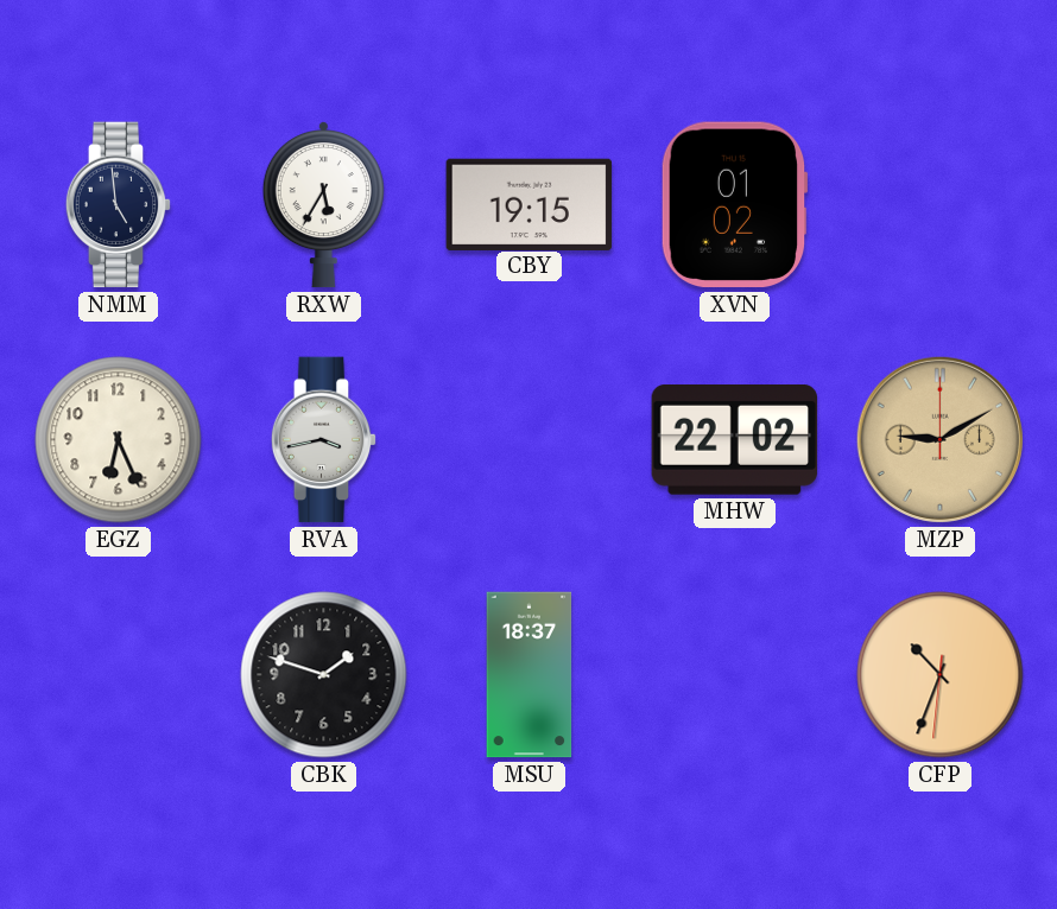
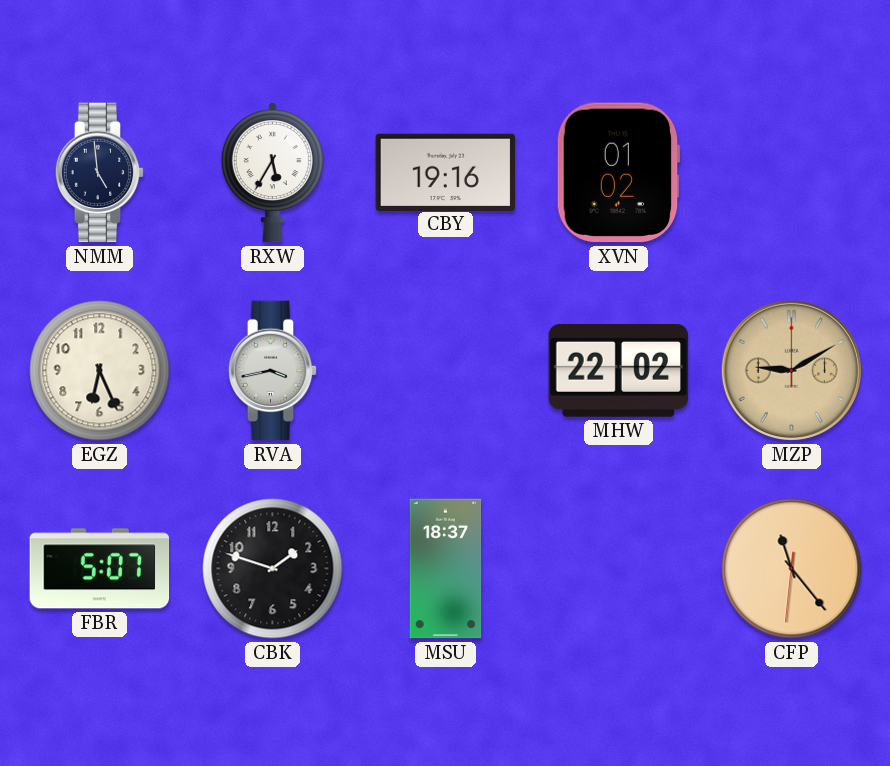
CBY: 19:15 -> 19:16
FBR: none -> 5:07
CFP: 10:33 -> 11:23
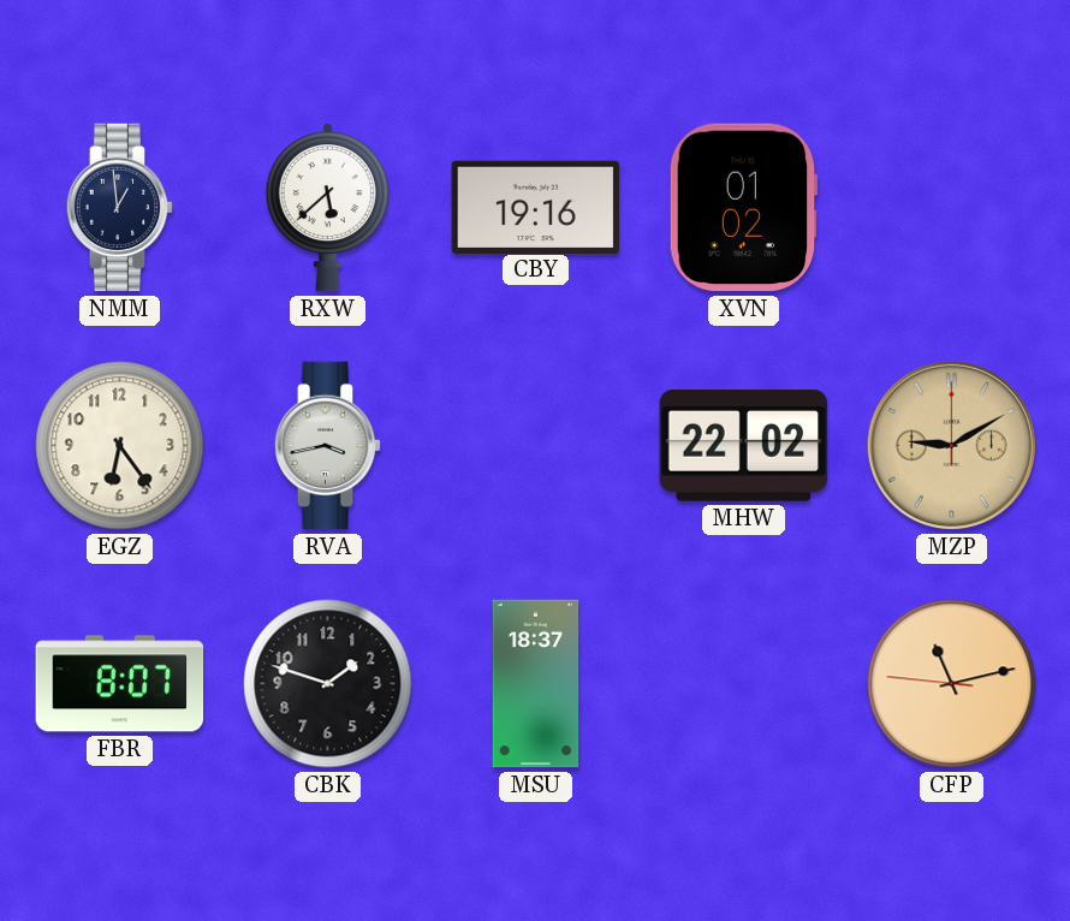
NMM: 4:59 -> 12:59
RXW: 5:35 -> 5:38
EGZ: 6:26 -> 6:24
FBR: 5:07 -> 8:07
CFP: 11:23 -> 11:12
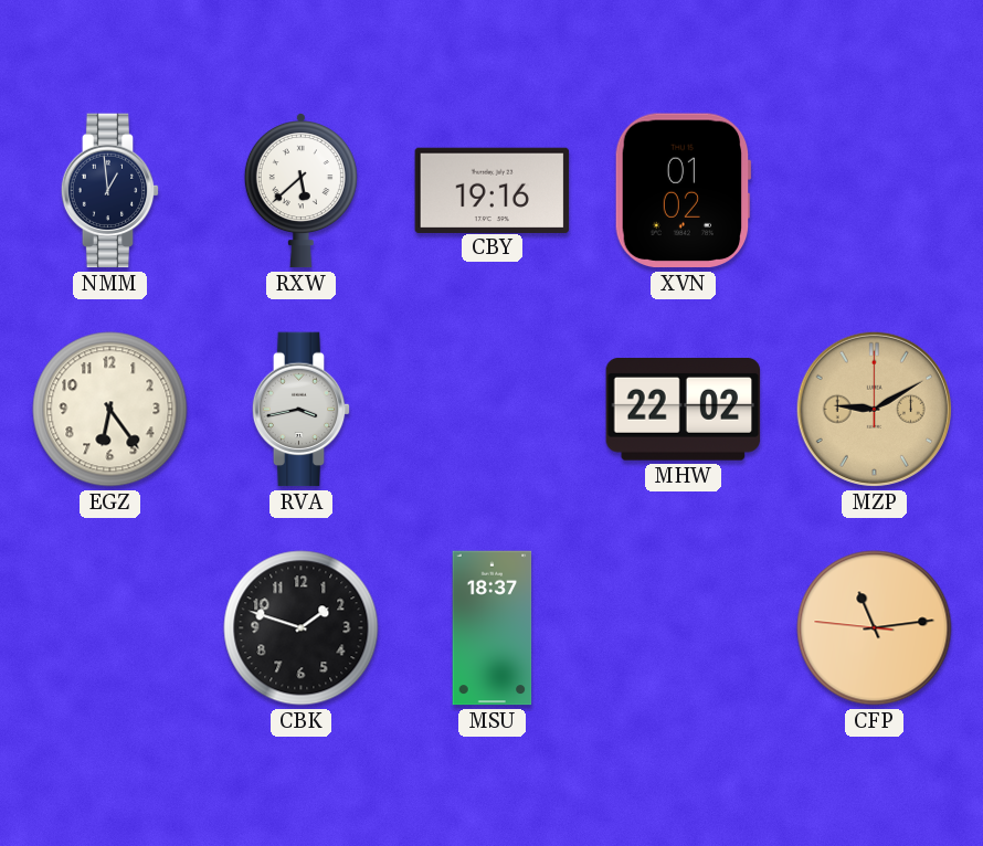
FBR: 8:07 -> none
CFP: 11:12 -> 11:13
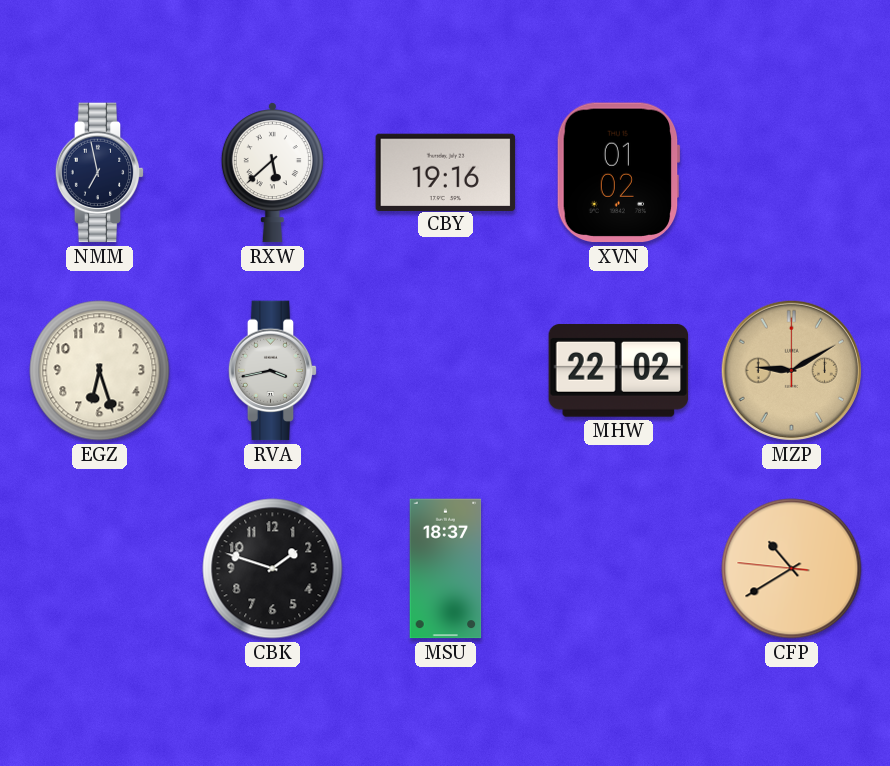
NMM: 12:59 -> 6:58
EGZ: 6:24 -> 6:27
CFP: 11:13 -> 10:39
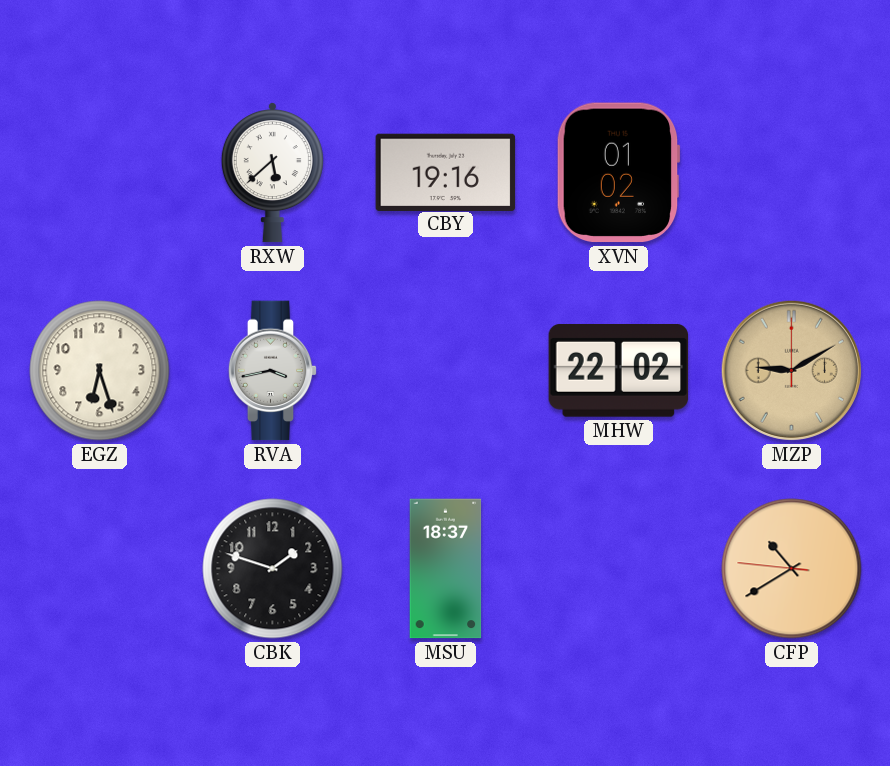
NMM: 6:58 -> none
